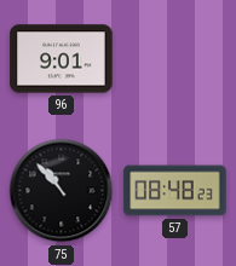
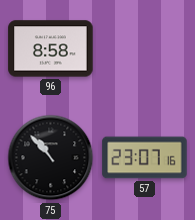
96: 9:01 -> 8:58
57: 08:48 -> 23:07
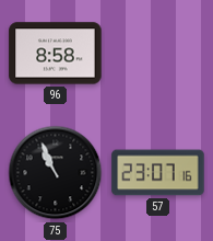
75: 10:53 -> 10:56
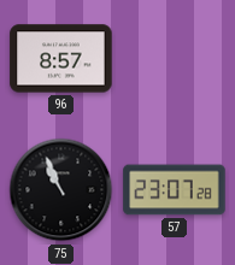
96: 8:58 -> 8:57
57: 23:07:16 -> 23:07:28
